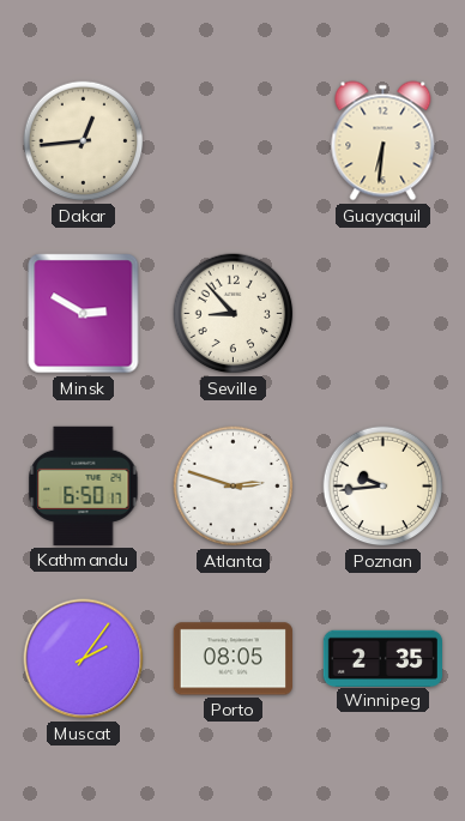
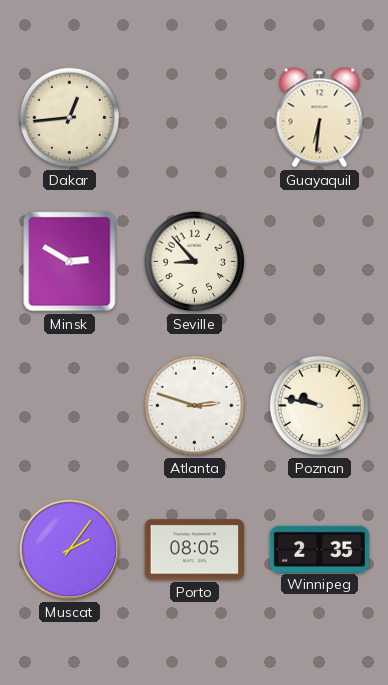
Kathmandu: 6:50 -> none
Poznan: 9:44 -> 9:47
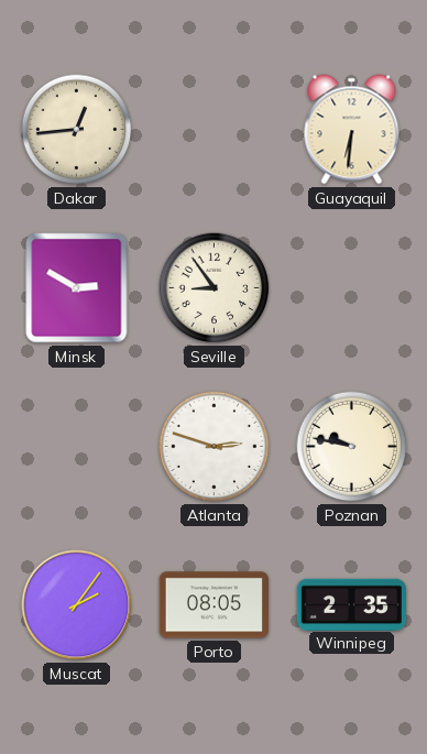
Seville: 8:53 -> 8:54
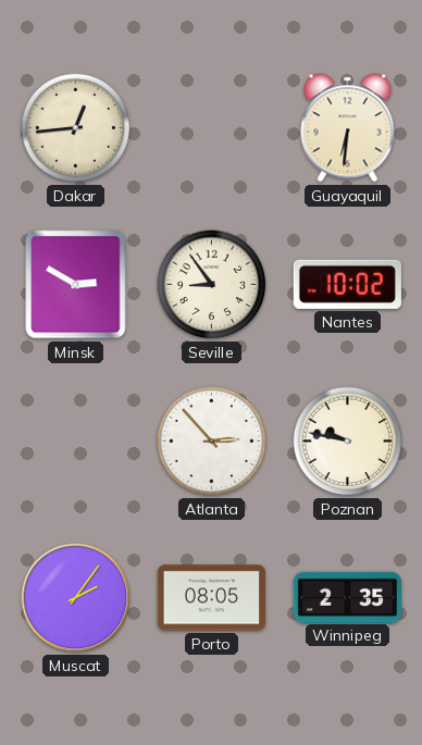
Nantes: none -> 10:02
Atlanta: 2:48 -> 2:53
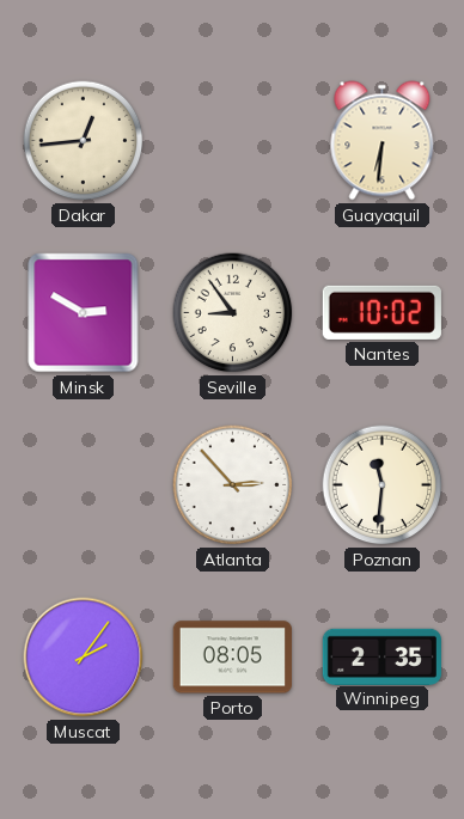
Poznan: 9:47 -> 11:31
